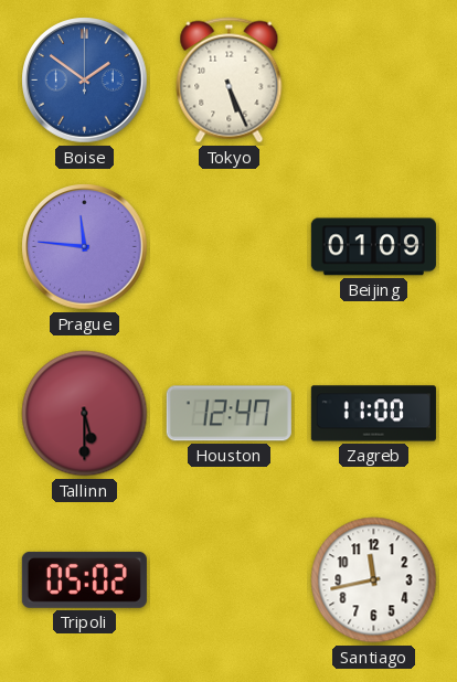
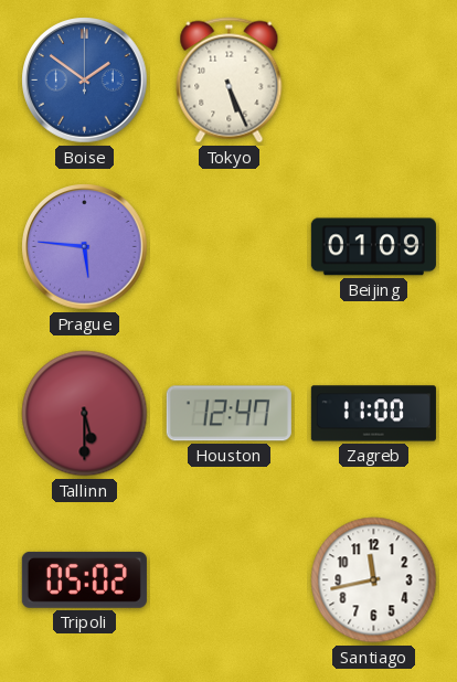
Prague: 11:46 -> 5:46
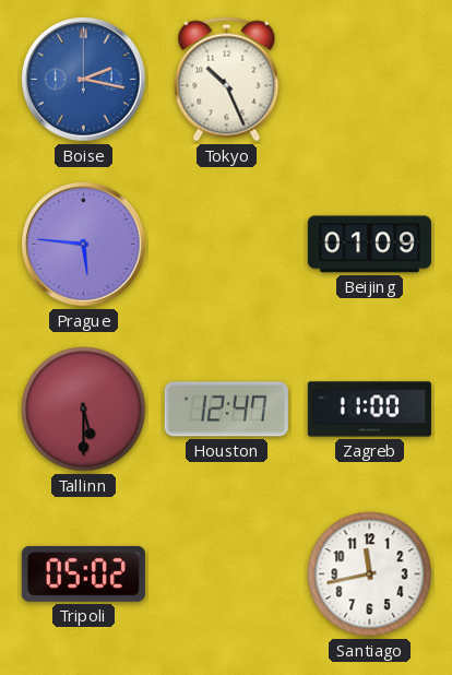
Boise: 1:51 -> 2:17
Tokyo: 5:26 -> 10:26
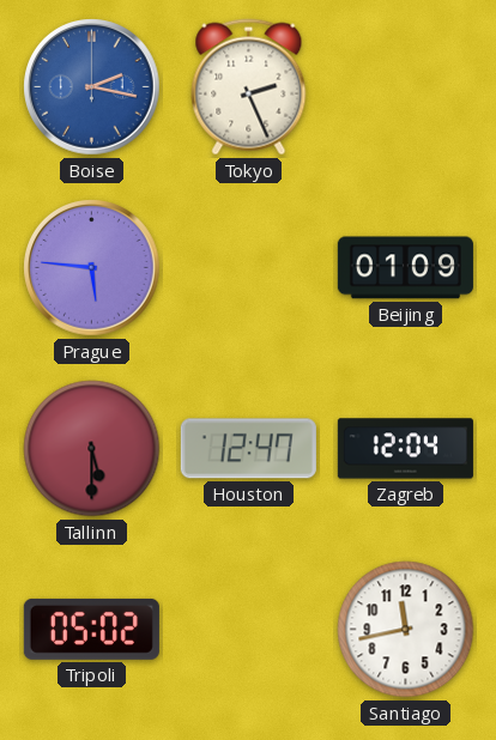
Tokyo: 10:26 -> 2:26
Zagreb: 11:00 -> 12:04
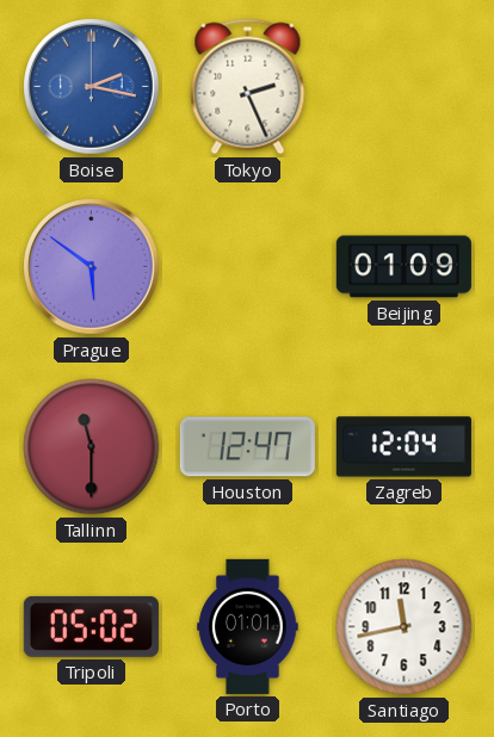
Prague: 5:46 -> 5:51
Tallinn: 5:30 -> 11:30
Porto: none -> 01:01
